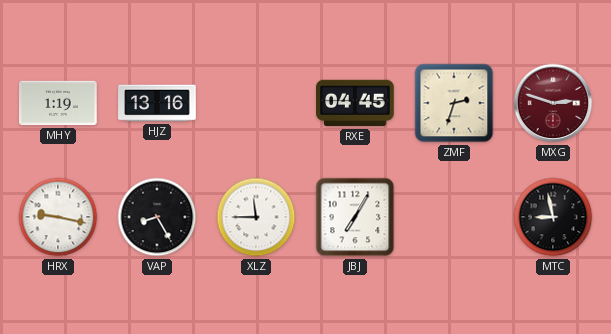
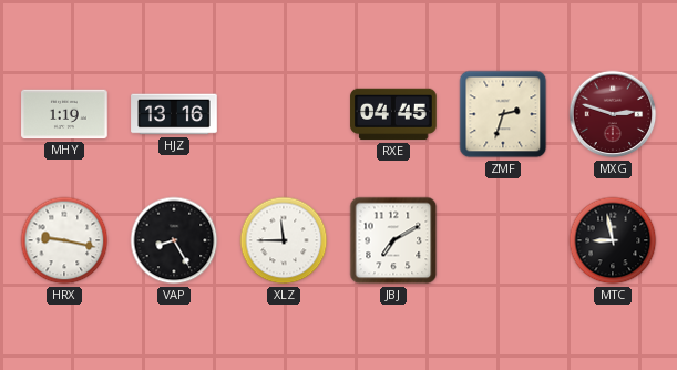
JBJ: 7:05 -> 7:10
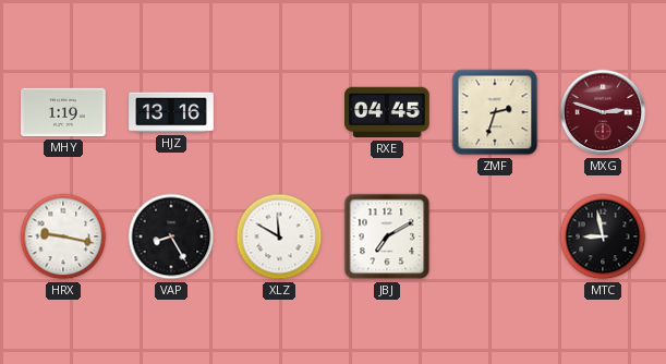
XLZ: 11:45 -> 11:50
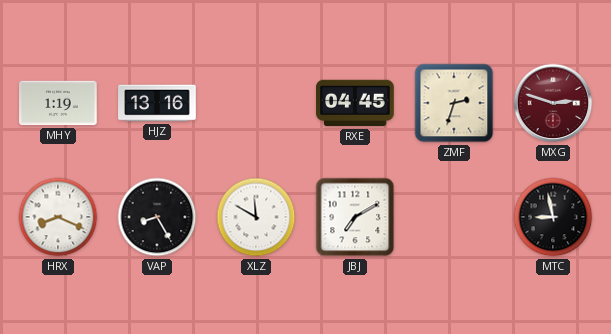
HRX: 9:17 -> 8:19
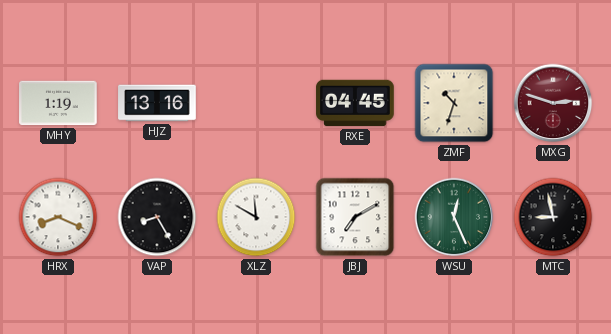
ZMF: 2:33 -> 10:33
WSU: none -> 12:26
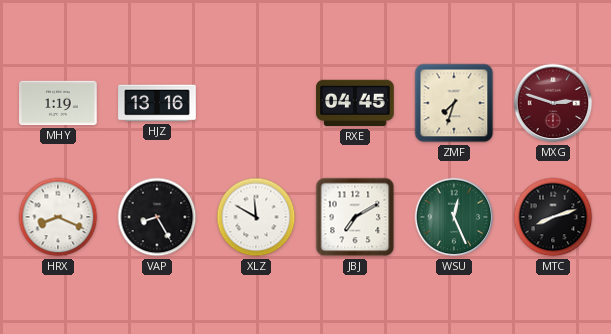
ZMF: 10:33 -> 7:33
MTC: 8:58 -> 8:12
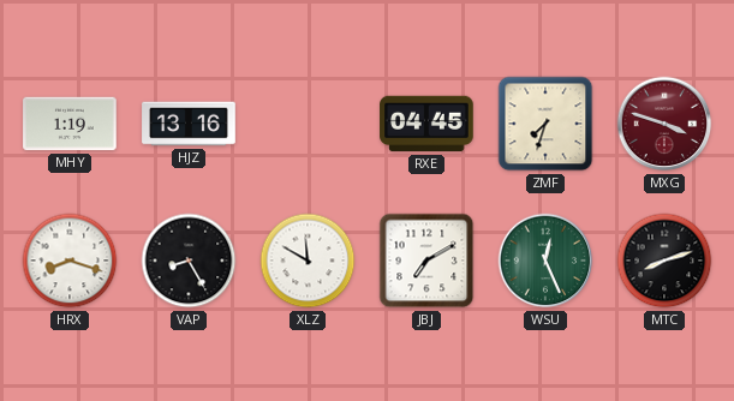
MXG: 2:48 -> 3:48
HRX: 8:19 -> 8:18
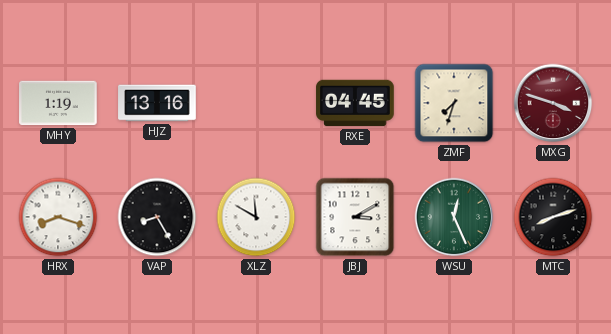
JBJ: 7:10 -> 3:10
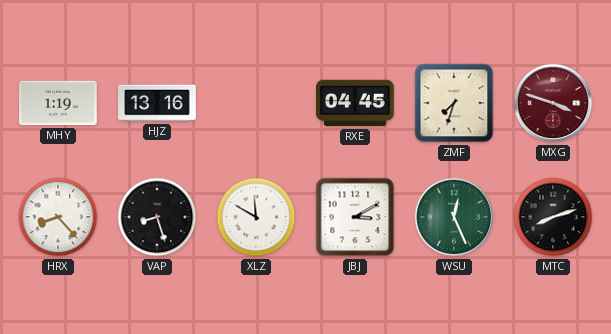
HRX: 8:18 -> 8:23
VAP: 8:25 -> 8:27
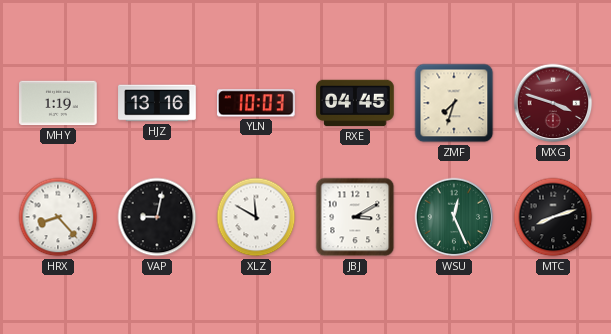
YLN: none -> 10:03
VAP: 8:27 -> 9:02
